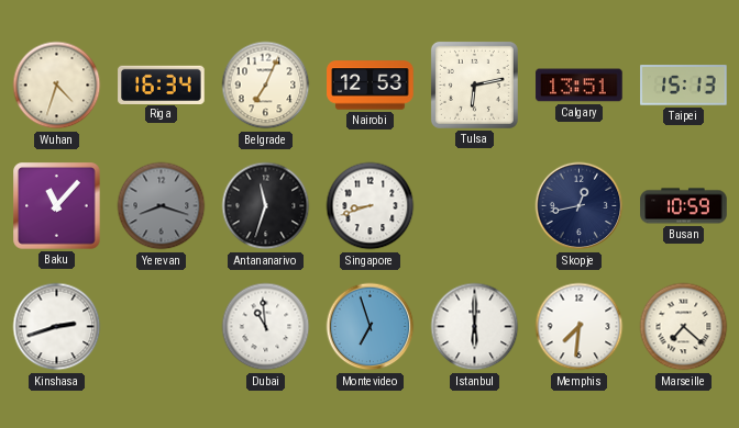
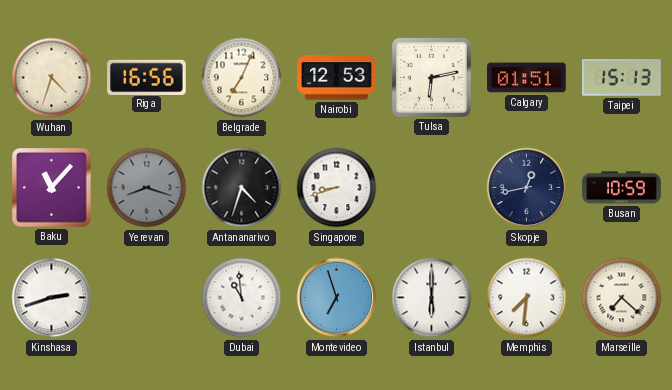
Riga: 16:34 -> 16:56
Calgary: 13:51 -> 01:51
Antananarivo: 11:33 -> 4:33
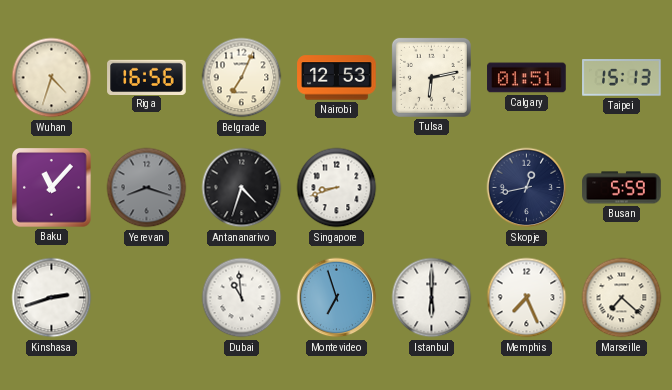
Busan: 10:59 -> 5:59
Memphis: 7:31 -> 7:26
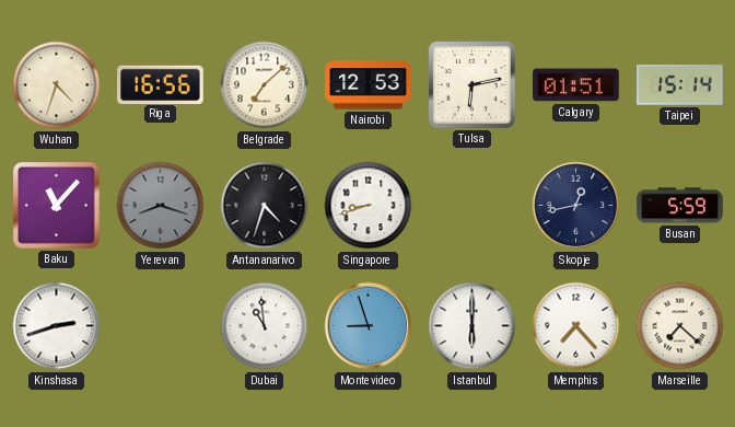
Belgrade: 7:04 -> 7:08
Taipei: 15:13 -> 15:14
Montevideo: 6:57 -> 8:57
Memphis: 7:26 -> 7:23
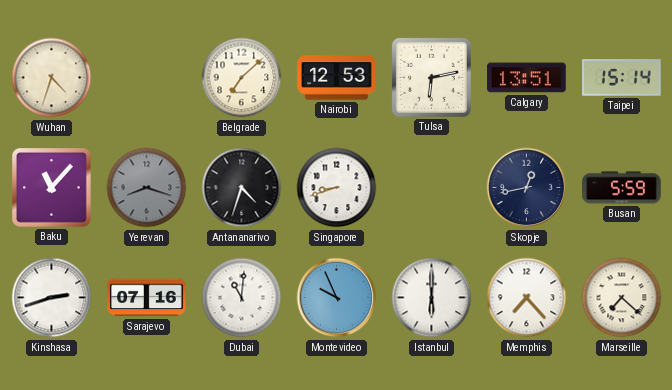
Riga: 16:56 -> none
Calgary: 01:51 -> 13:51
Sarajevo: none -> 07:16
Dubai: 10:59 -> 11:01
Montevideo: 8:57 -> 9:56
